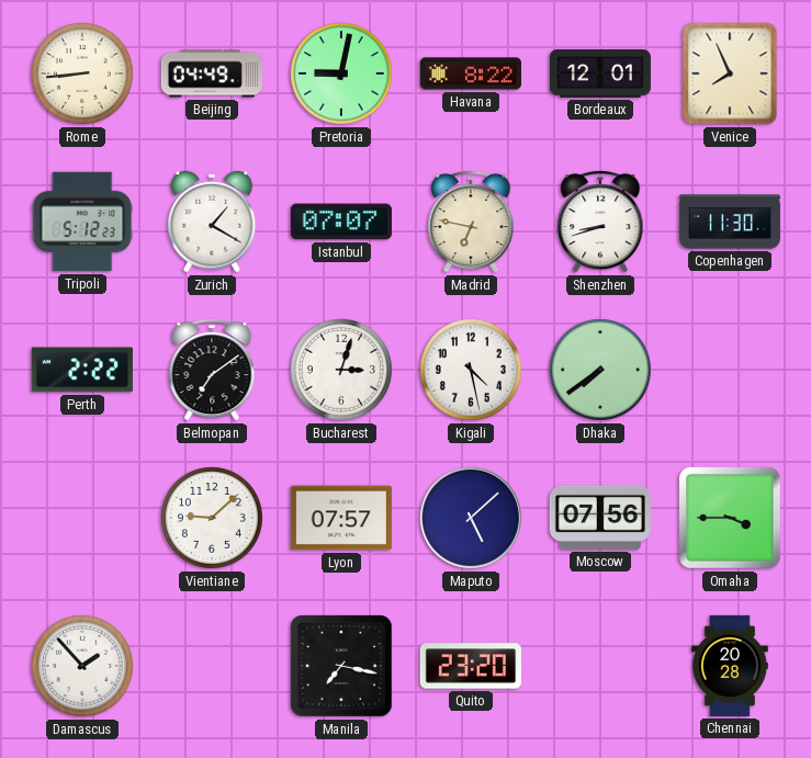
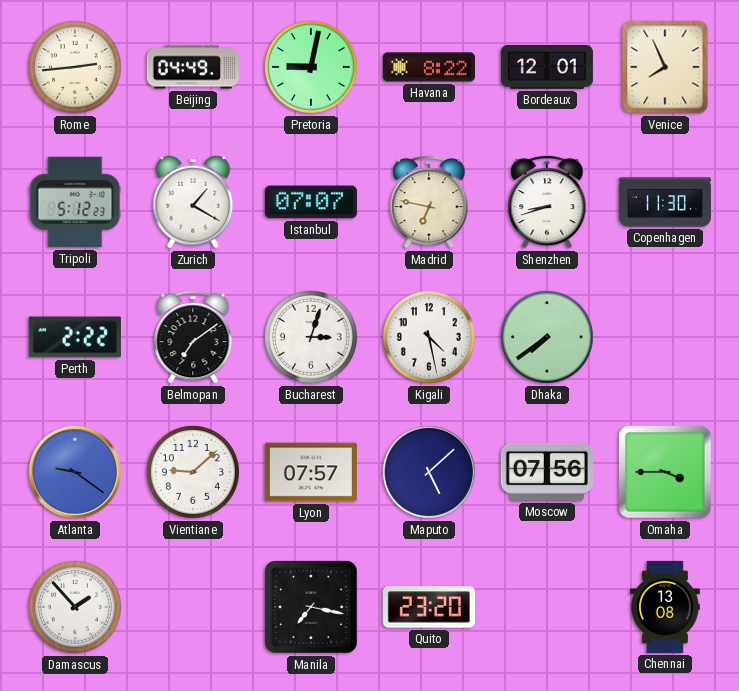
Rome: 8:44 -> 2:44
Atlanta: none -> 9:21
Chennai: 20:28 -> 13:08
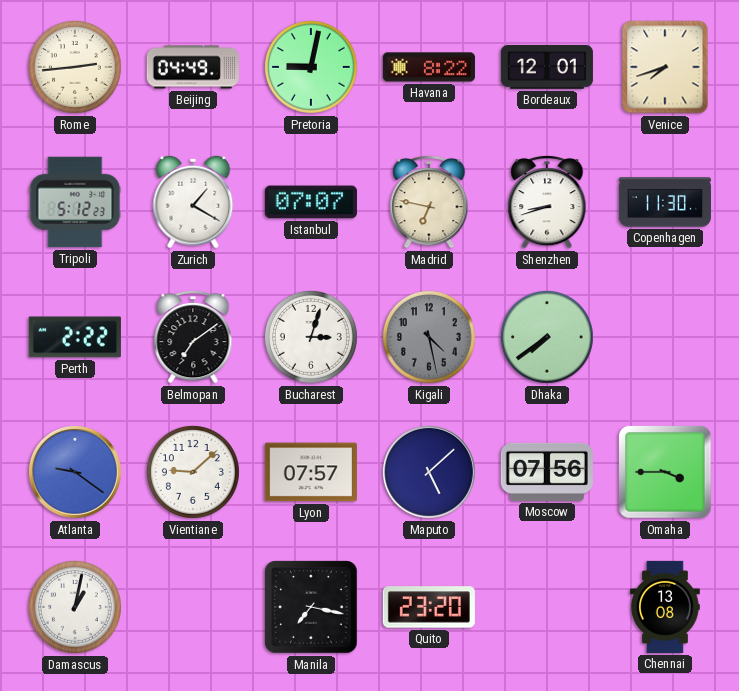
Venice: 7:56 -> 7:42
Kigali dial: white -> grey
Damascus: 1:53 -> 1:02
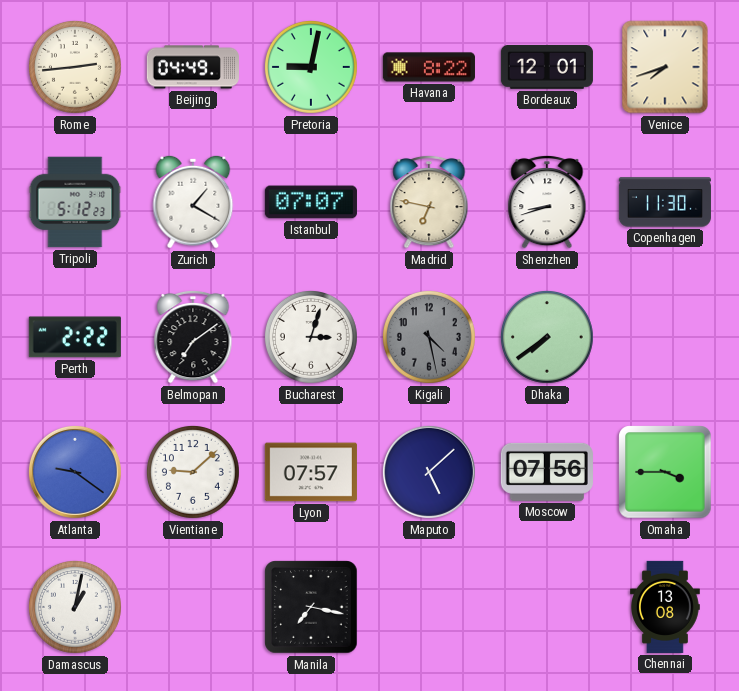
Quito: 23:20 -> none
